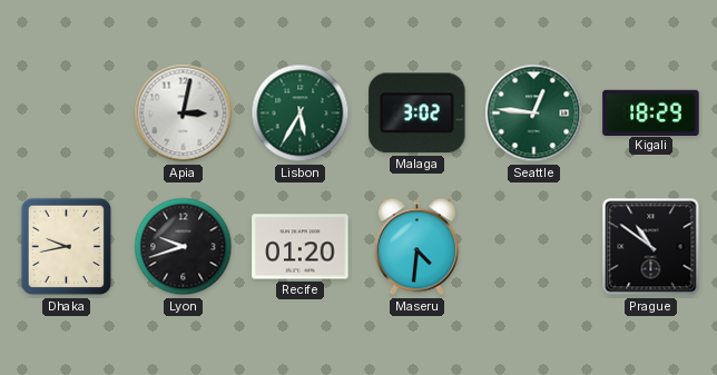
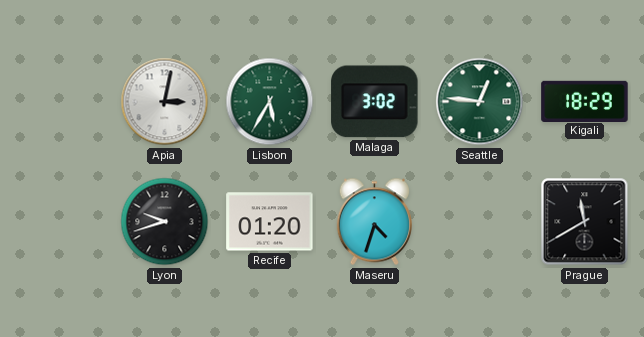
Dhaka: 9:43 -> none
Maseru: 4:31 -> 4:33
Prague: 10:51 -> 11:40
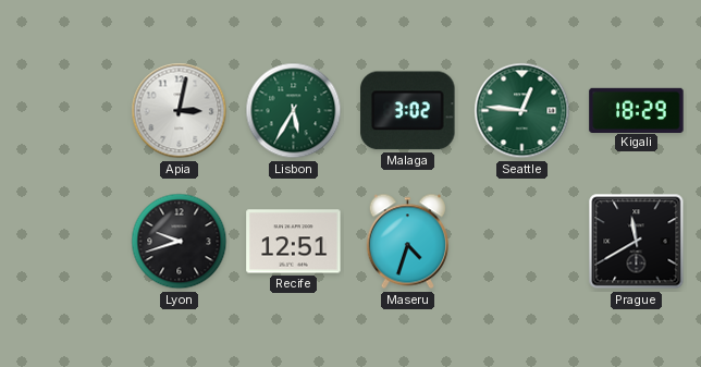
Recife: 01:20 -> 12:51
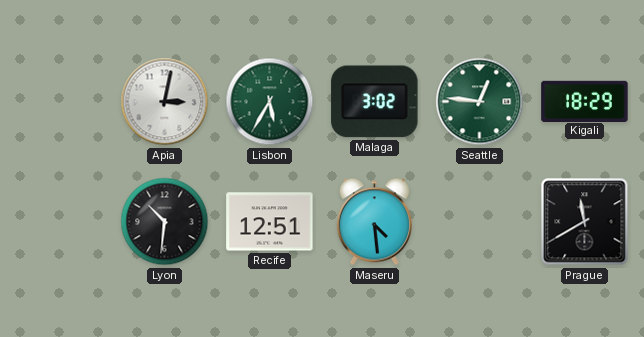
Lyon: 9:42 -> 10:31
Maseru: 4:33 -> 4:29
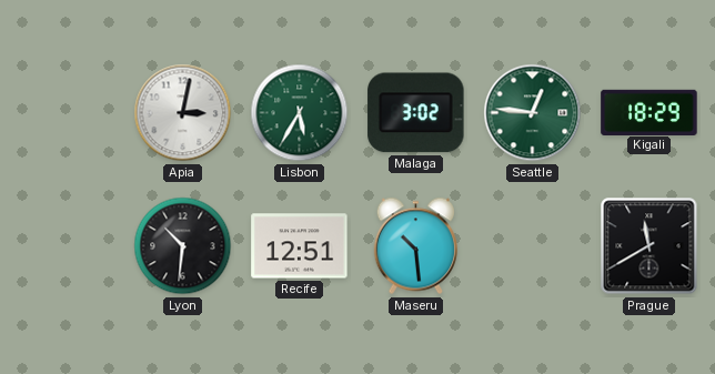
Maseru: 4:29 -> 10:29
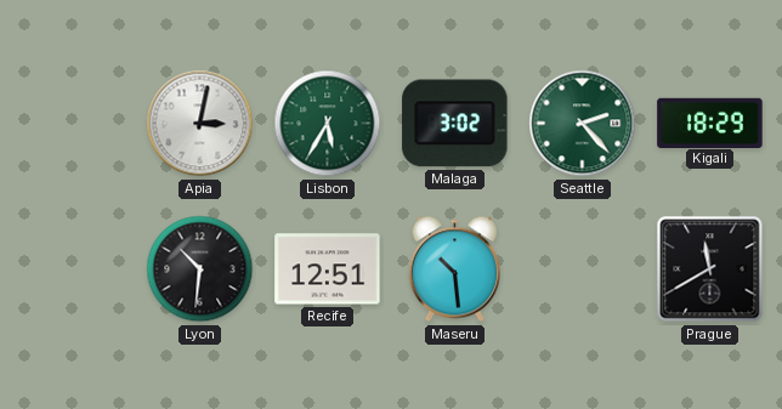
Seattle: 12:46 -> 2:23
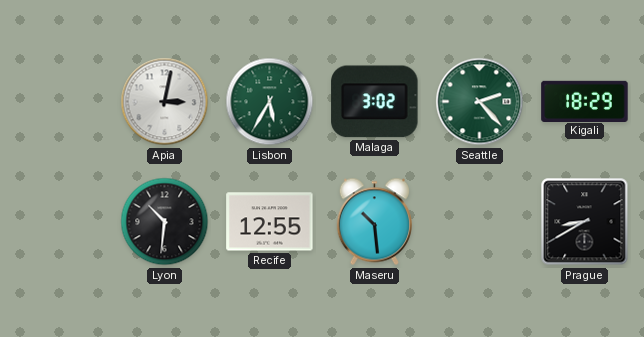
Recife: 12:51 -> 12:55
Prague: 11:40 -> 8:40
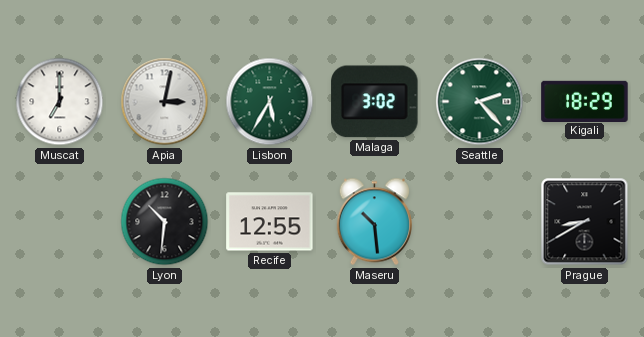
Muscat: none -> 7:00
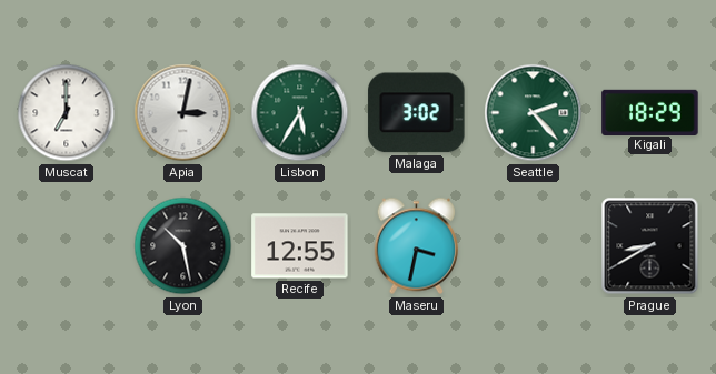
Lyon: 10:31 -> 10:28
Maseru: 10:29 -> 3:32
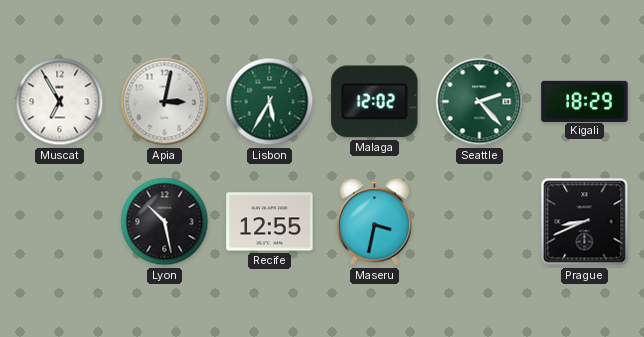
Muscat: 7:00 -> 6:55
Malaga: 3:02 -> 12:02
Prague: 8:40 -> 8:41
